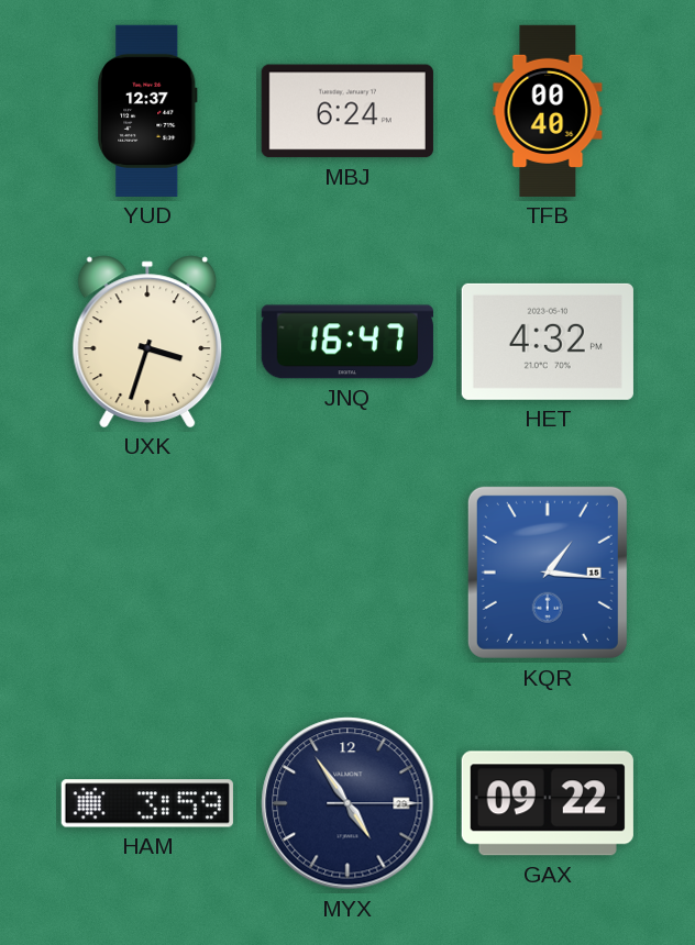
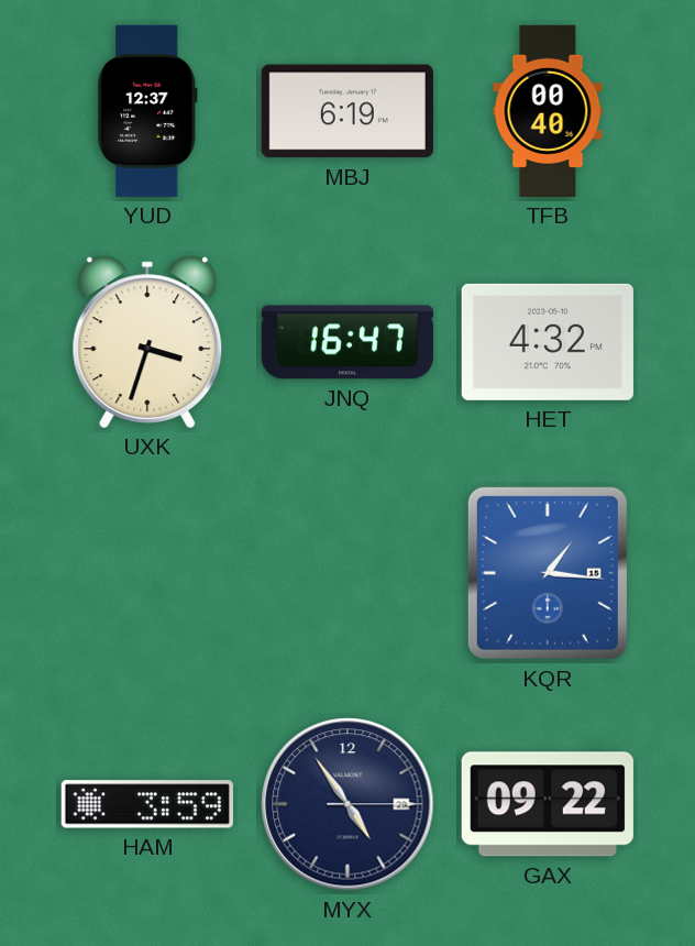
MBJ: 6:24 -> 6:19
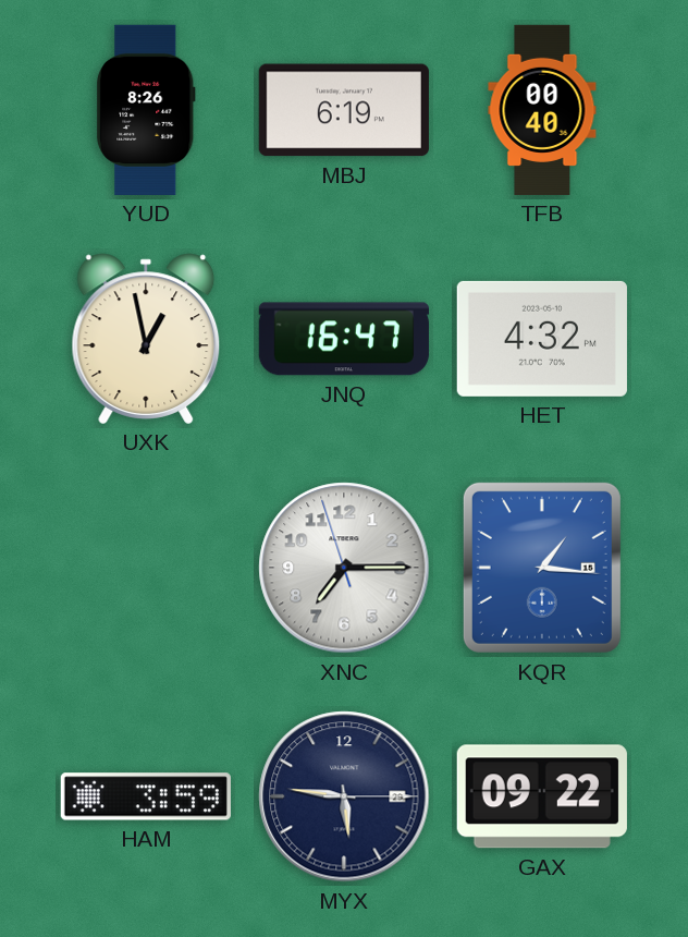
YUD: 12:37 -> 8:26
UXK: 3:33 -> 12:58
XNC: none -> 7:14
MYX: 4:54 -> 5:46
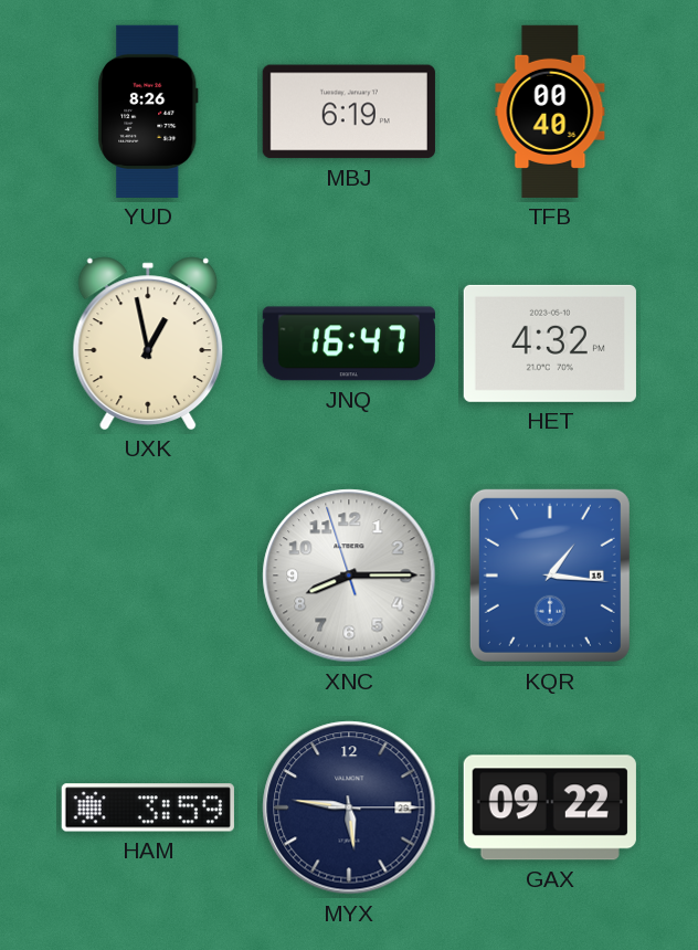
XNC: 7:14 -> 8:14
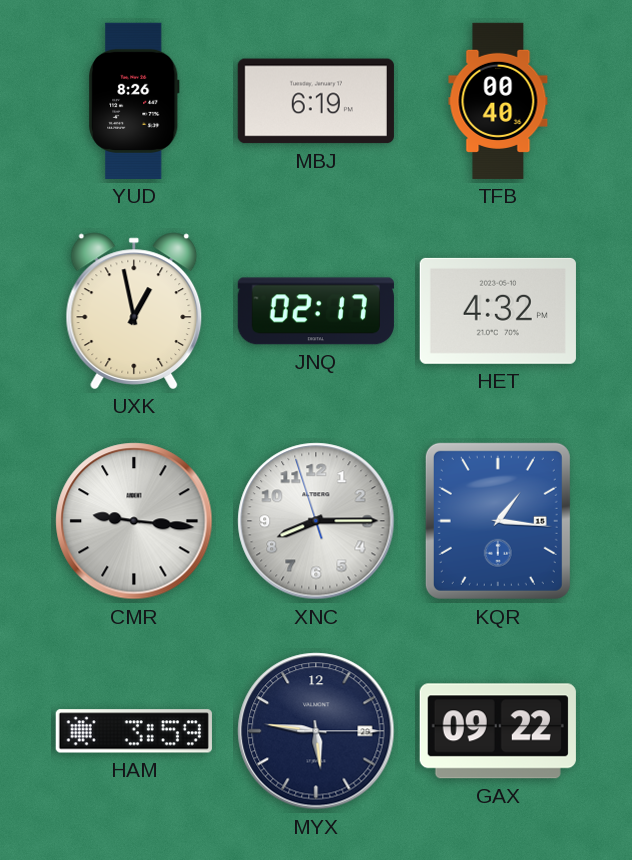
JNQ: 16:47 -> 02:17
CMR: none -> 9:16
